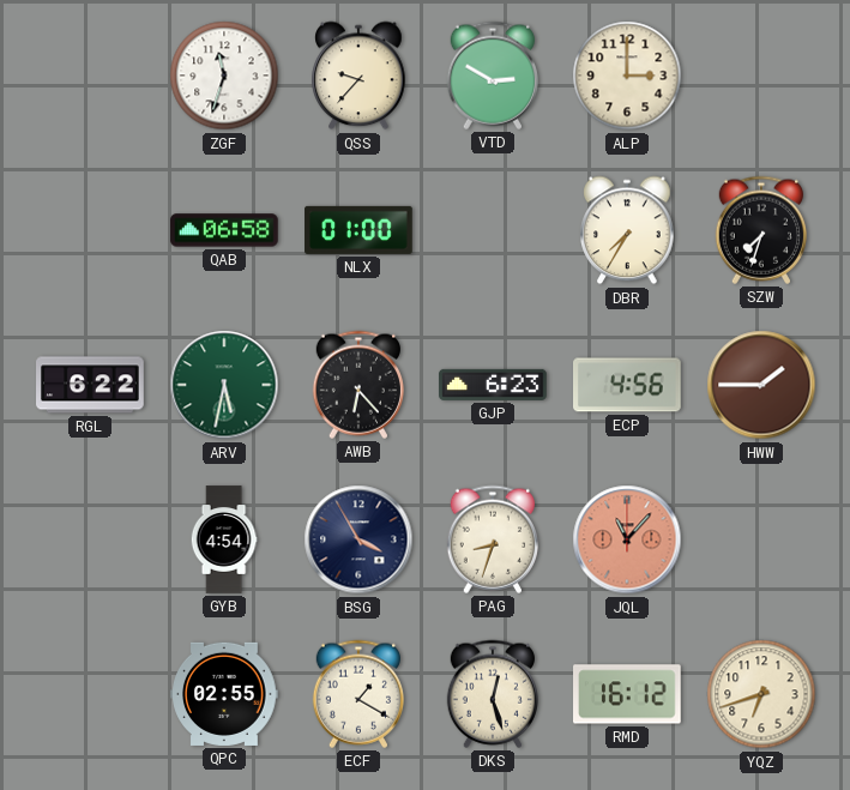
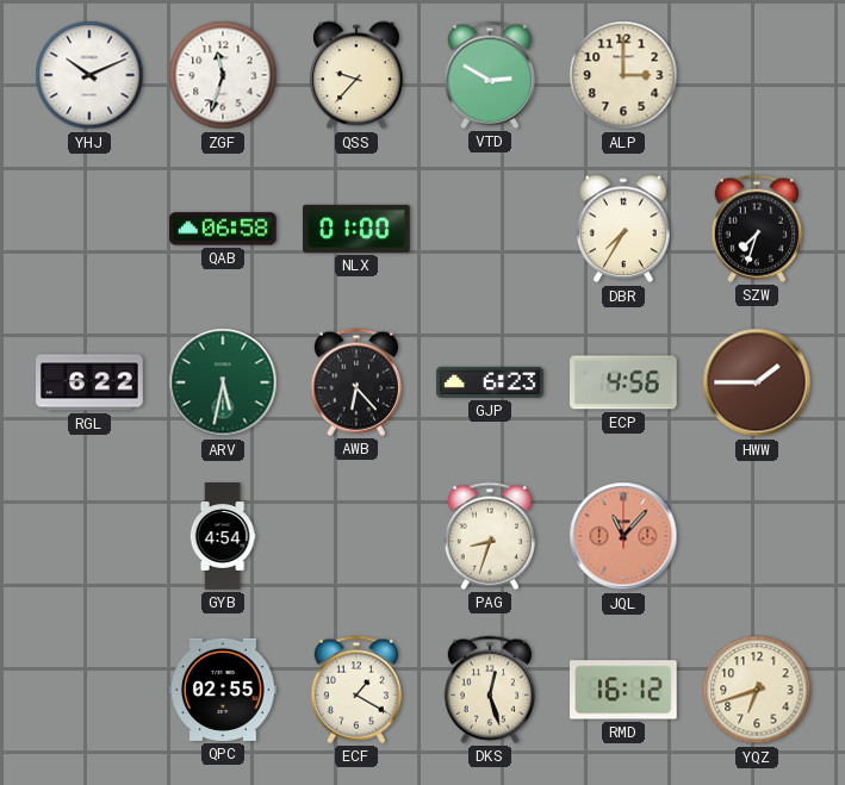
YHJ: none -> 10:11
BSG: 3:55 -> none
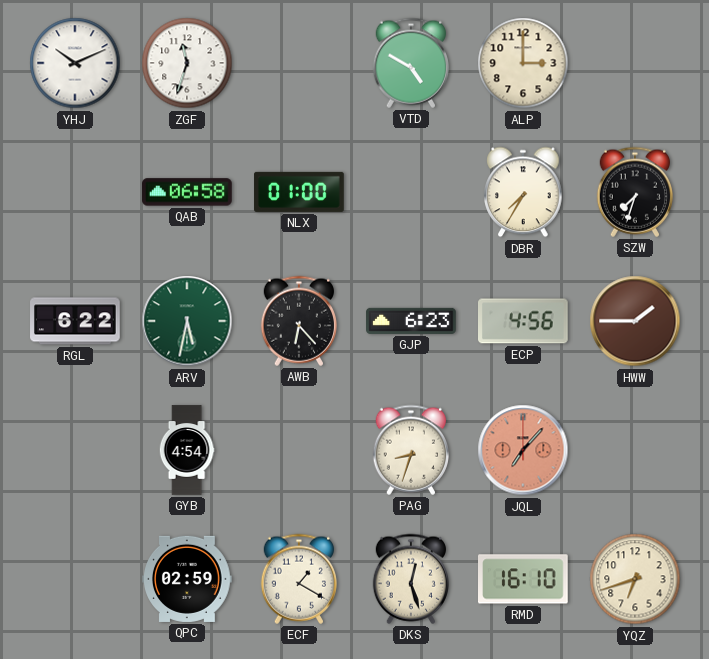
QSS: 9:37 -> none
VTD: 2:50 -> 4:50
JQL: 11:07 -> 7:07
QPC: 02:55 -> 02:59
RMD: 16:12 -> 16:10
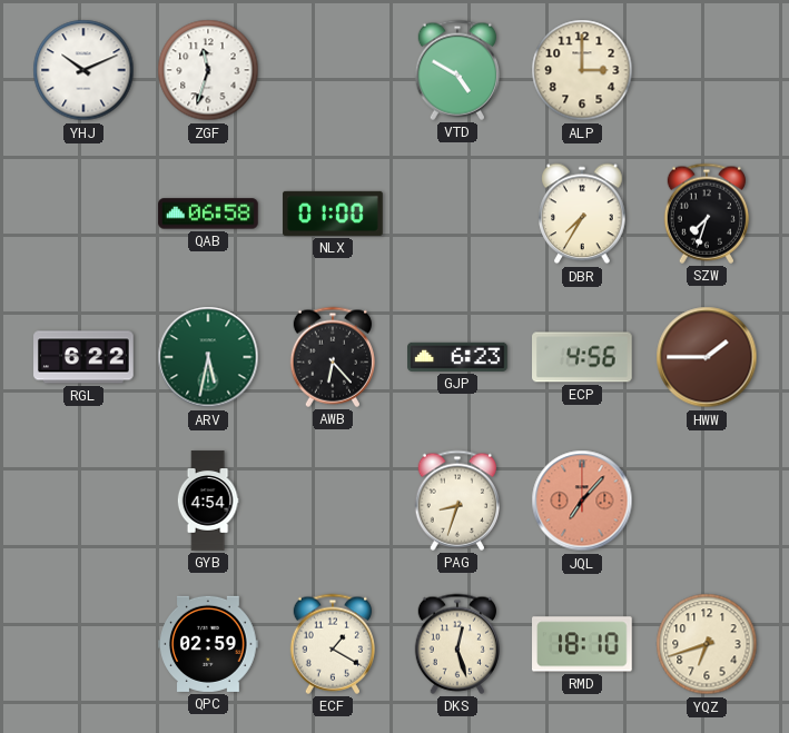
RMD: 16:10 -> 18:10
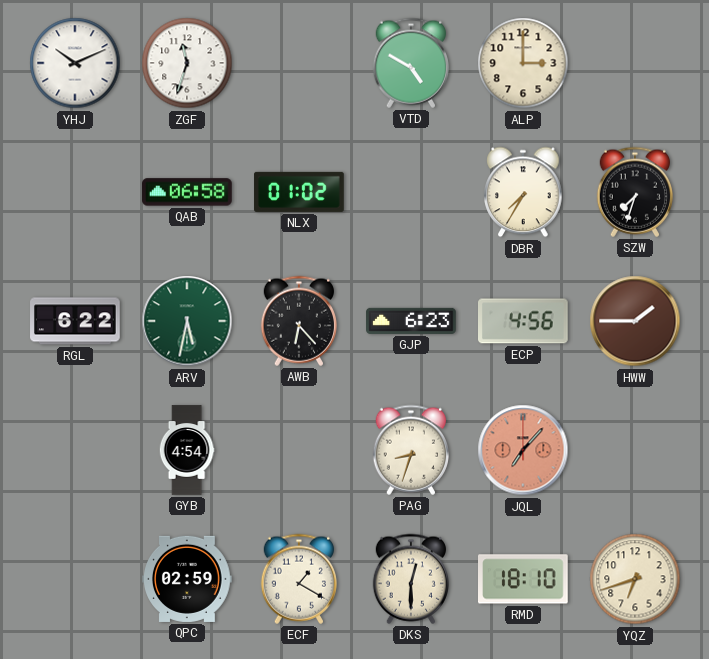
NLX: 01:00 -> 01:02
DKS: 12:27 -> 12:30
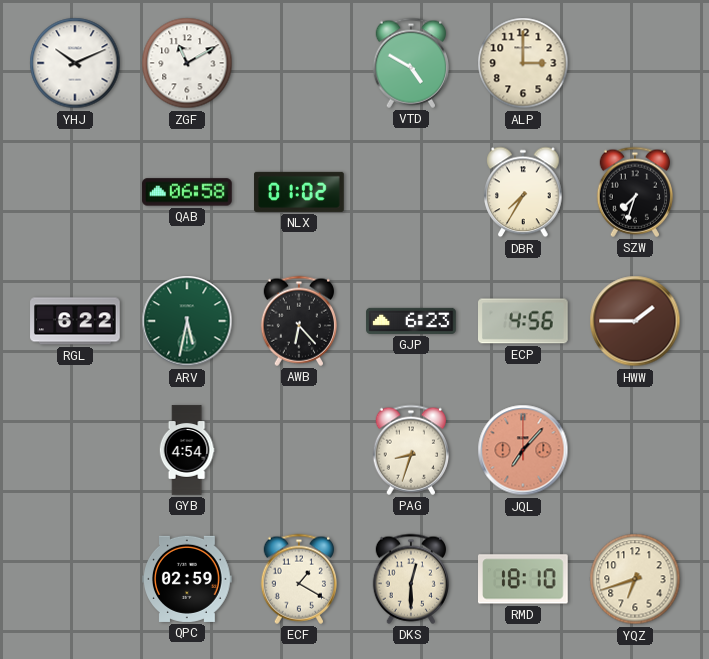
ZGF: 11:33 -> 11:10
